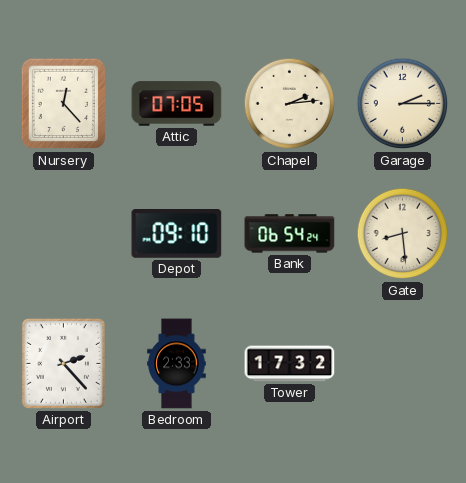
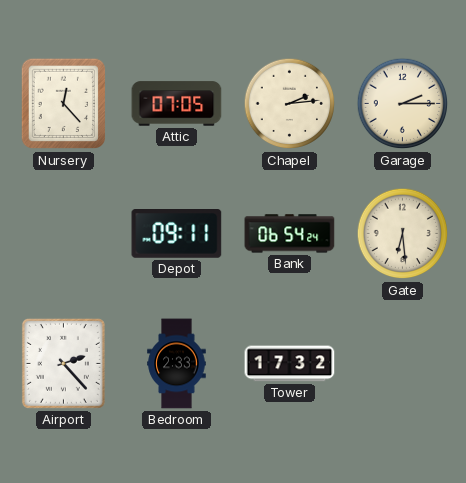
Depot: 09:10 -> 09:11
Gate: 8:29 -> 6:29
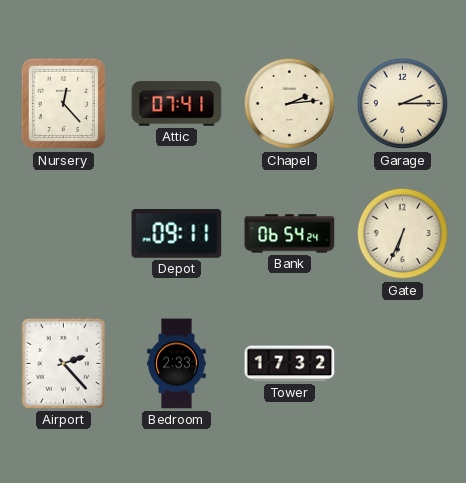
Attic: 07:05 -> 07:41
Gate: 6:29 -> 6:34
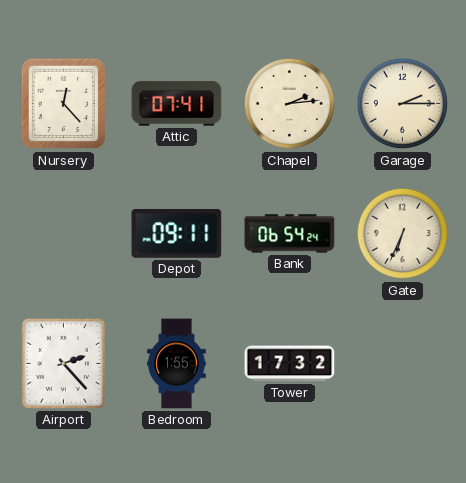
Bedroom: 2:33 -> 1:55
